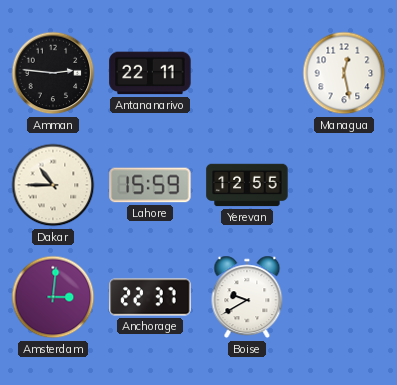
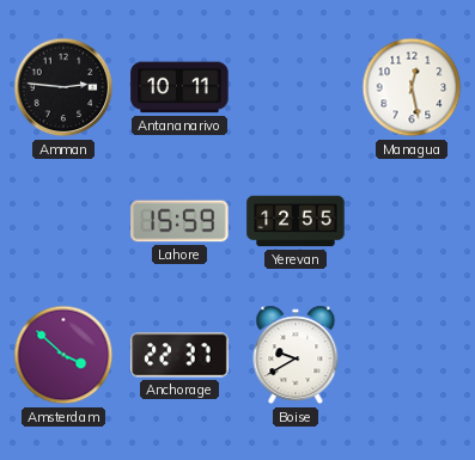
Antananarivo: 22:11 -> 10:11
Dakar: 10:45 -> none
Amsterdam: 3:01 -> 3:52
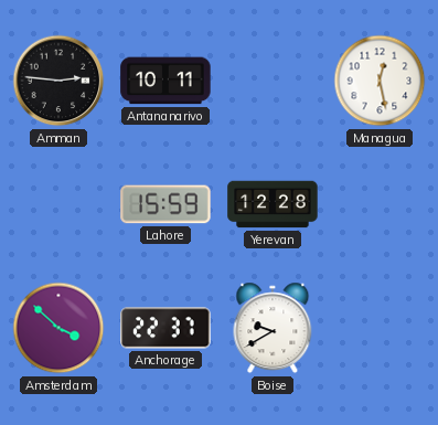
Yerevan: 12:55 -> 12:28
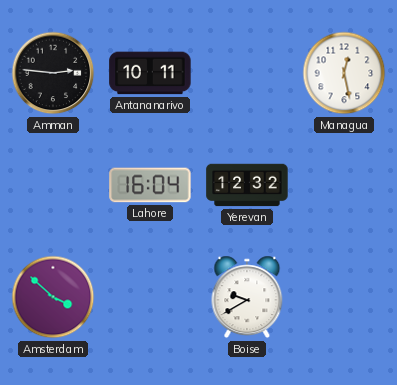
Lahore: 15:59 -> 16:04
Yerevan: 12:28 -> 12:32
Anchorage: 22:37 -> none
